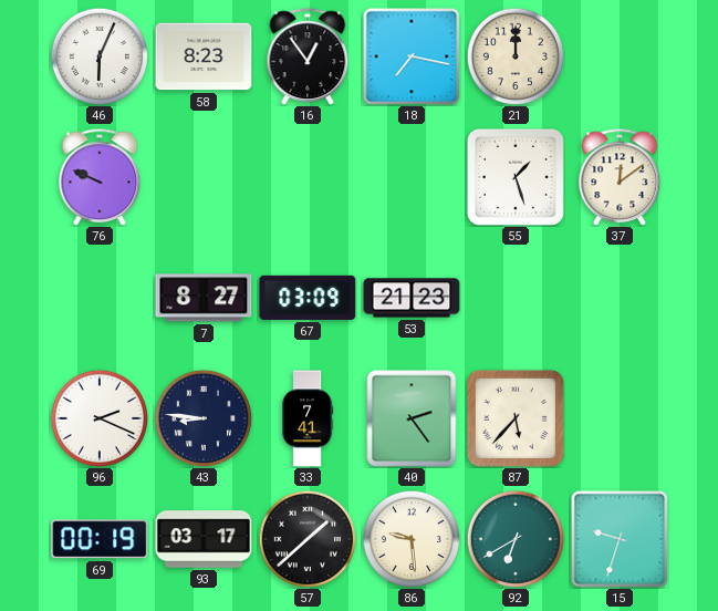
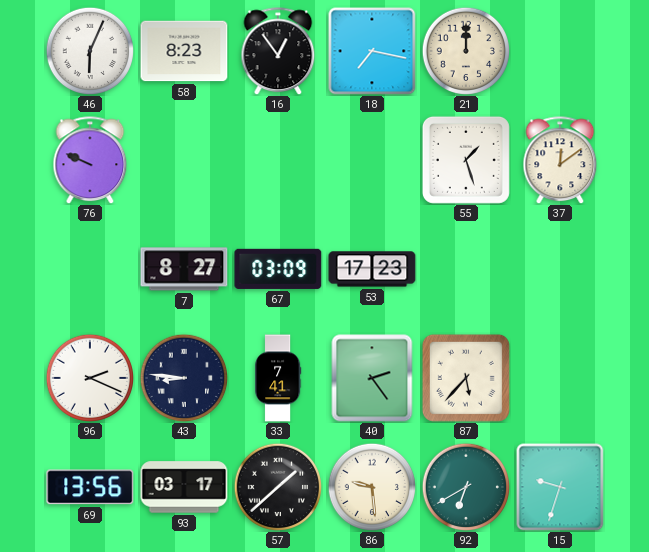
53: 21:23 -> 17:23
69: 00:19 -> 13:56
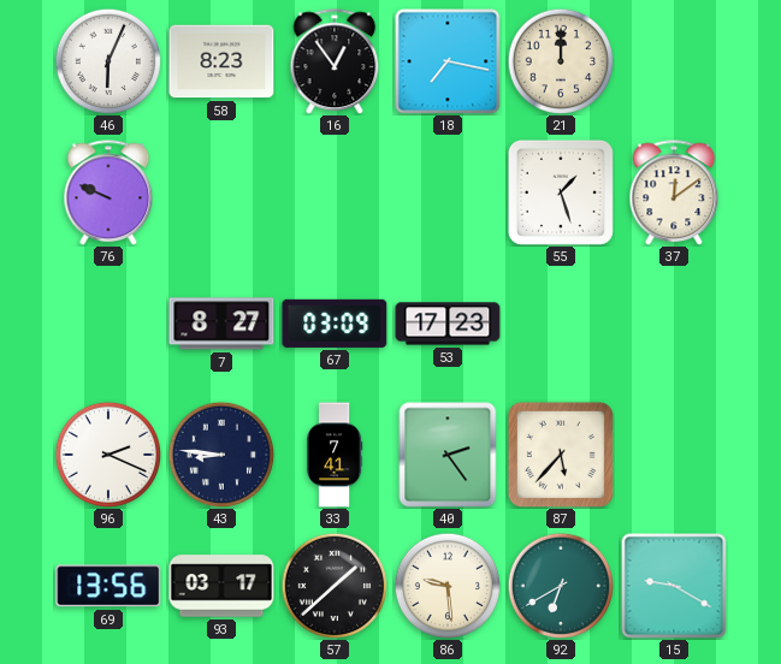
15: 9:33 -> 9:20
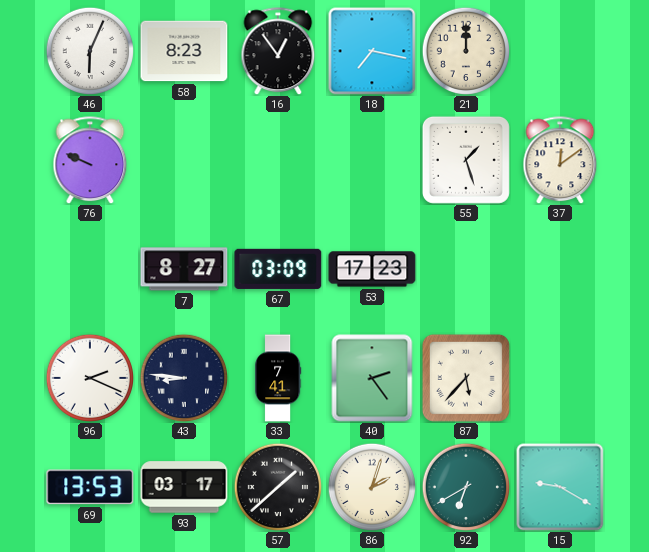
69: 13:56 -> 13:53
86: 9:29 -> 2:03
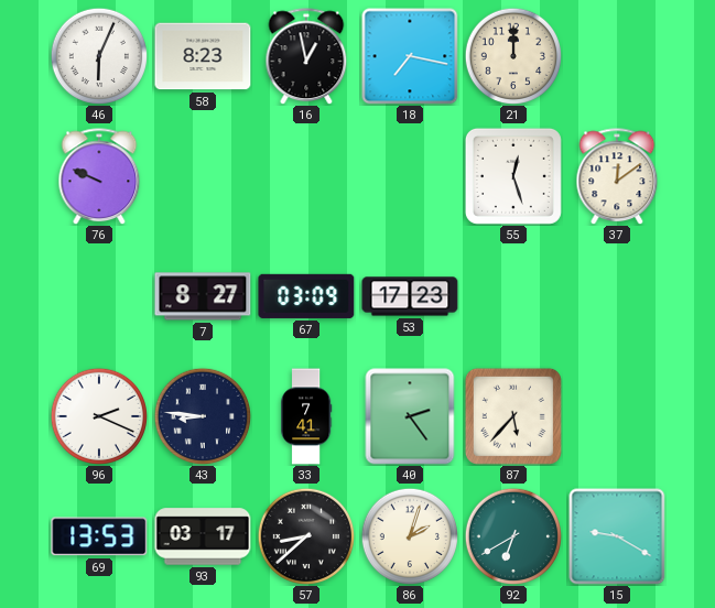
16: 12:54 -> 12:58
55: 1:27 -> 12:27
57: 1:38 -> 8:38
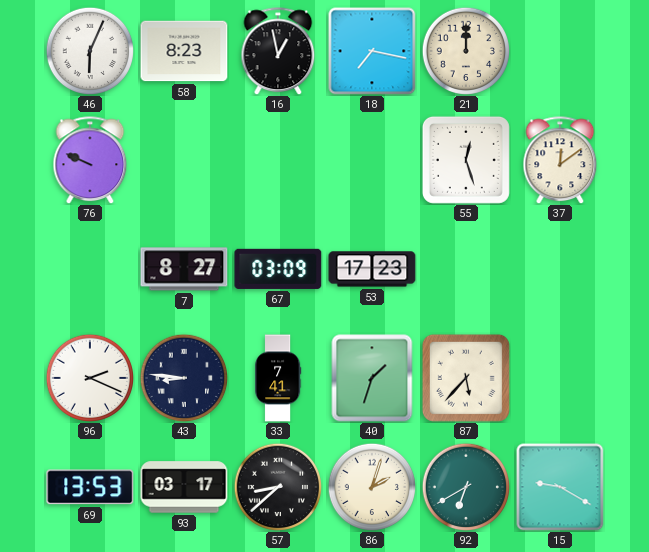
40: 2:24 -> 1:33
